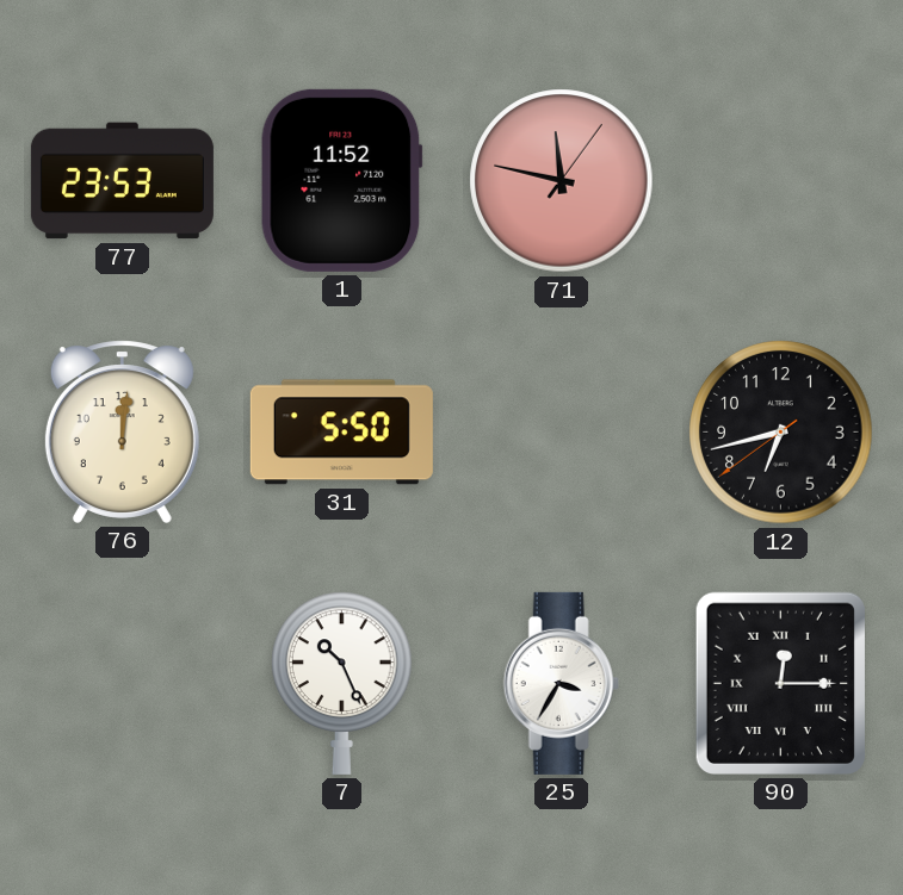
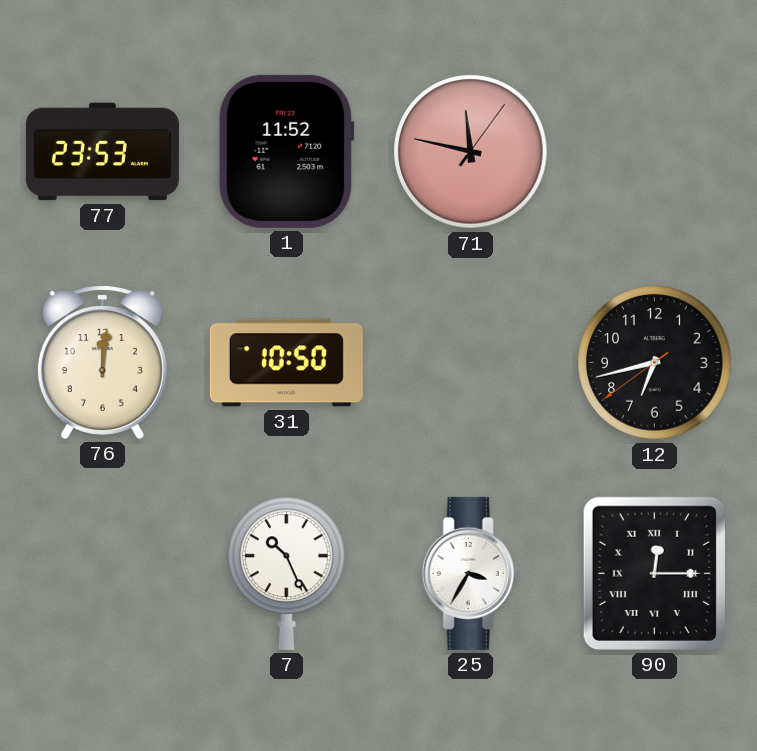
31: 5:50 -> 10:50
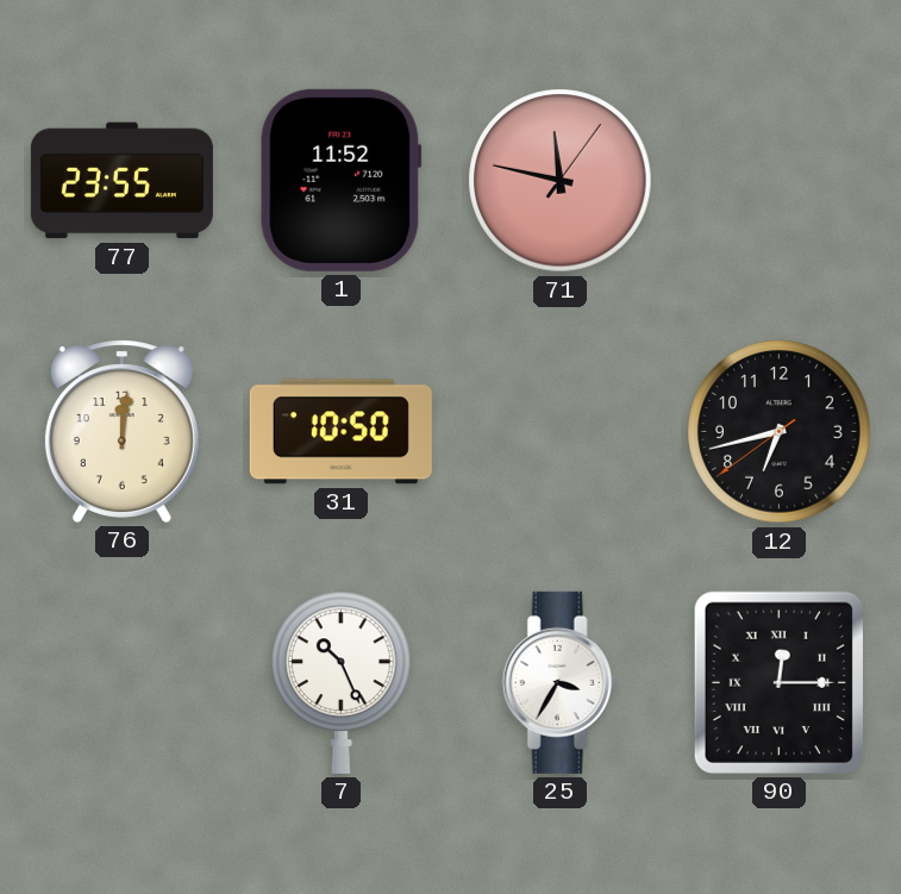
77: 23:53 -> 23:55
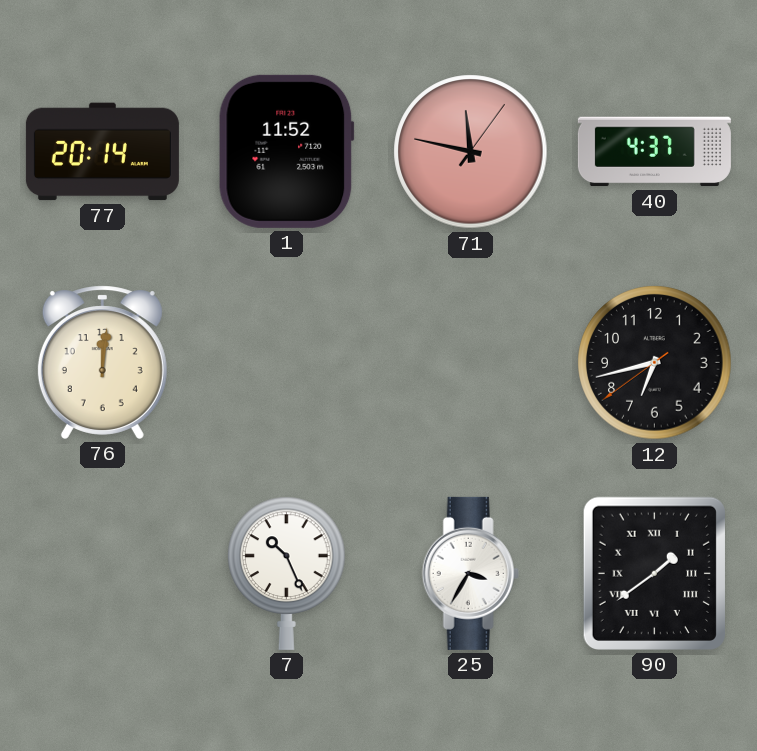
77: 23:55 -> 20:14
40: none -> 4:37
31: 10:50 -> none
90: 12:15 -> 1:39
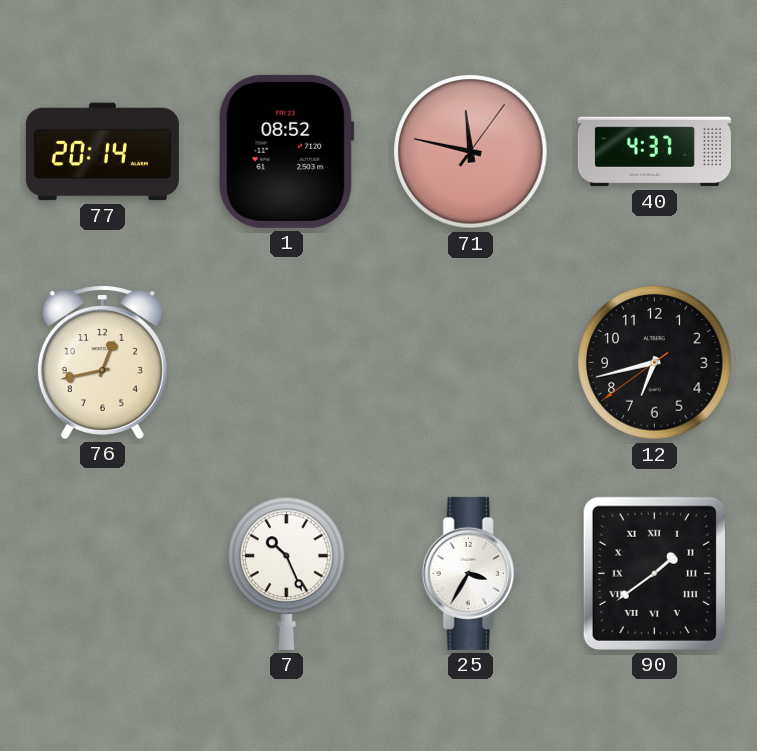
1: 11:52 -> 08:52
76: 12:01 -> 12:43
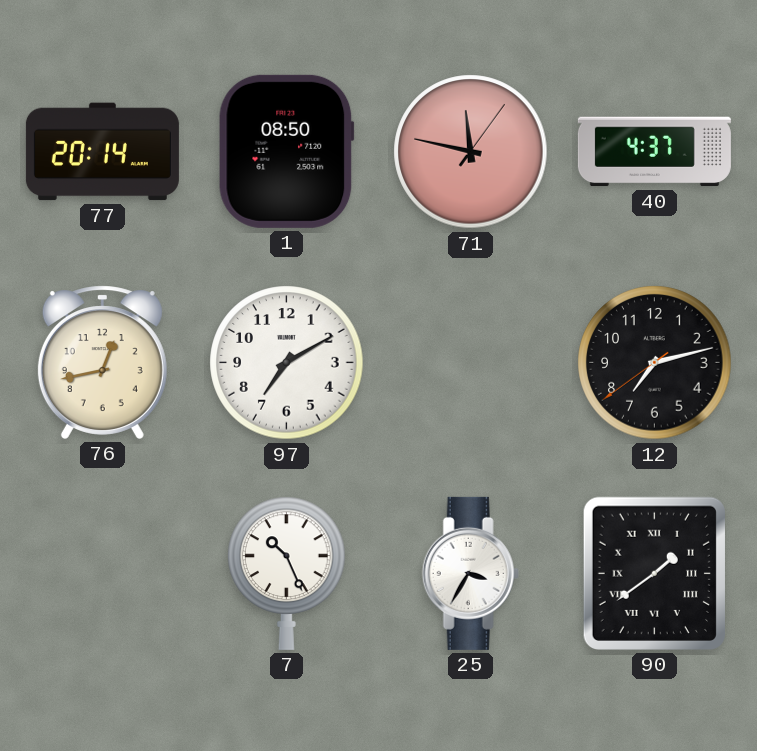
1: 08:52 -> 08:50
97: none -> 7:10
12: 6:42 -> 7:12
